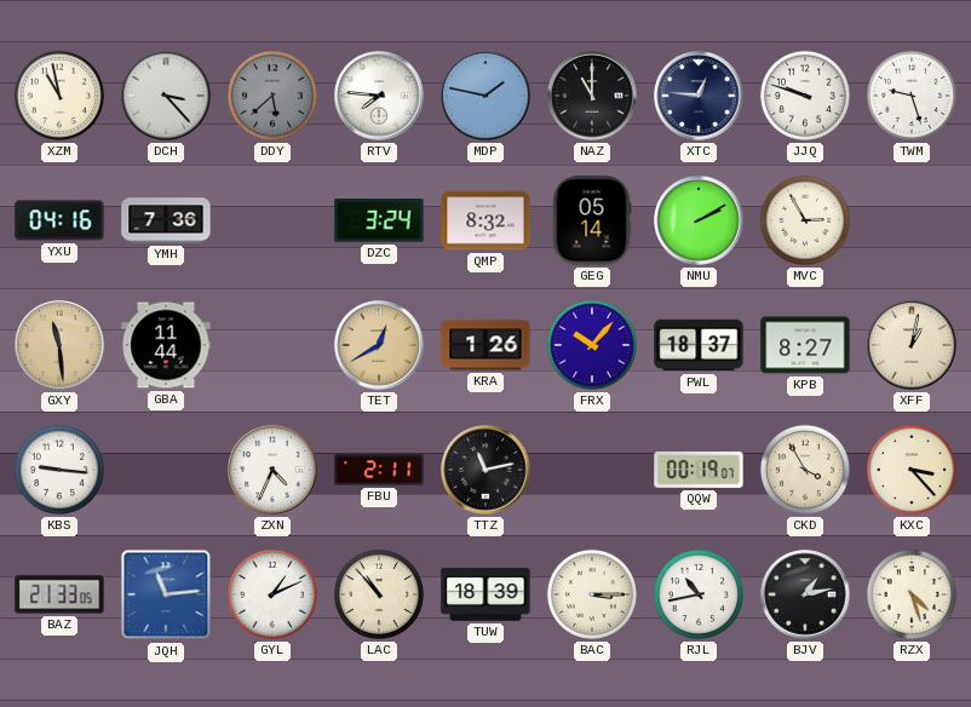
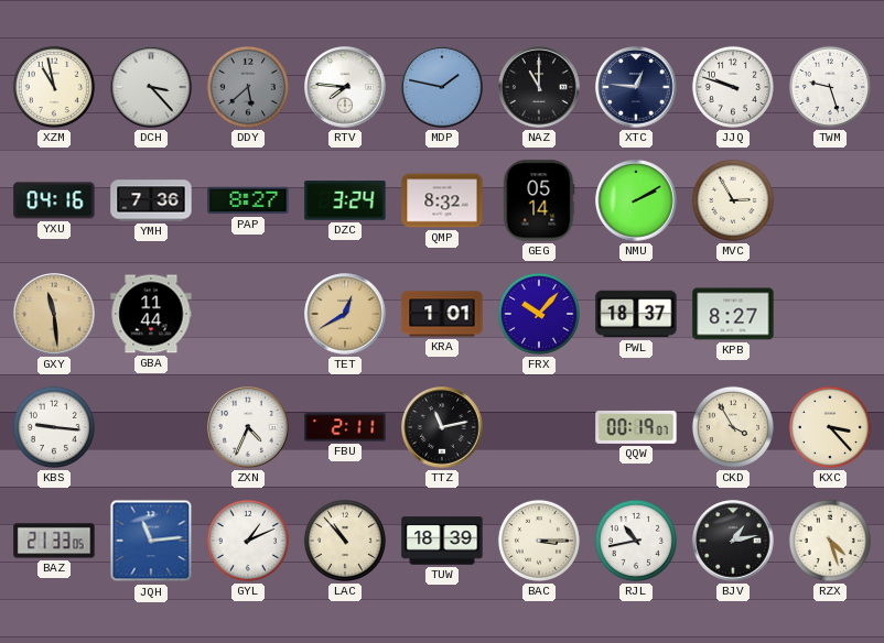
PAP: none -> 8:27
KRA: 1:26 -> 1:01
XFF: 1:02 -> none
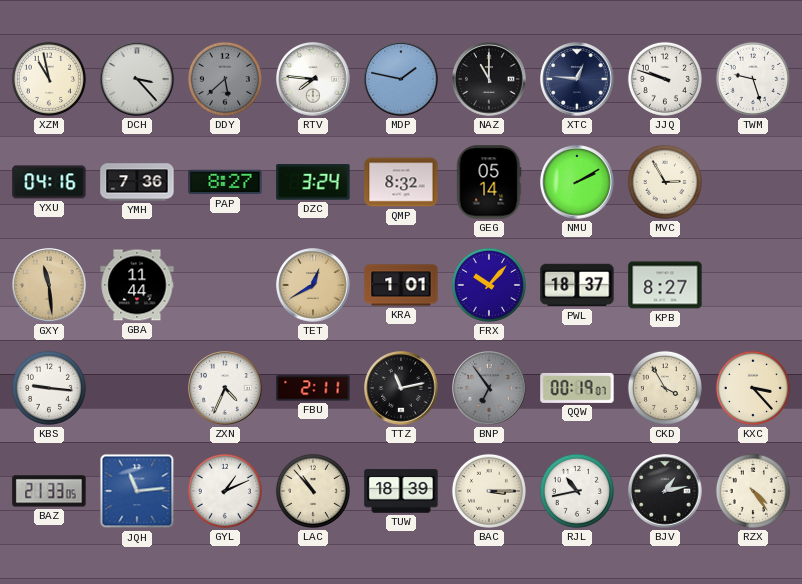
BNP: none -> 6:54
RZX: 4:27 -> 4:24
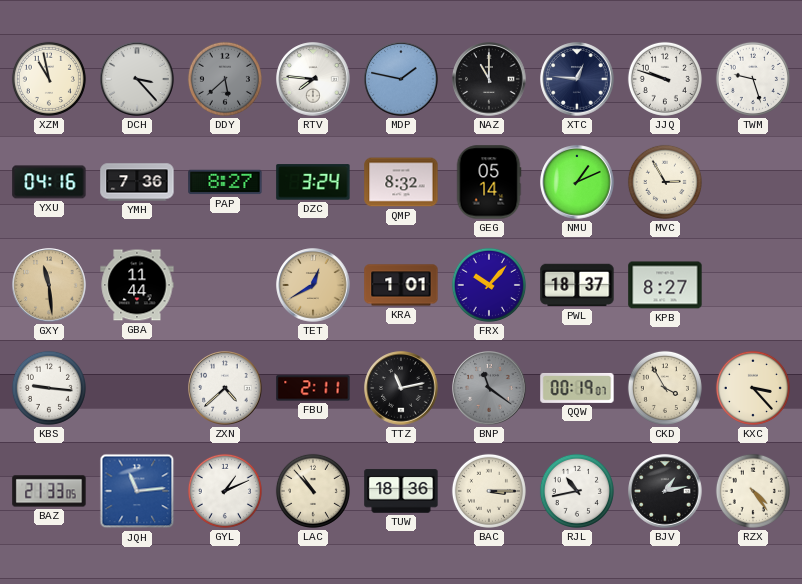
NMU: 2:10 -> 1:11
ZXN: 4:34 -> 4:38
BNP: 6:54 -> 11:21
TUW: 18:39 -> 18:36
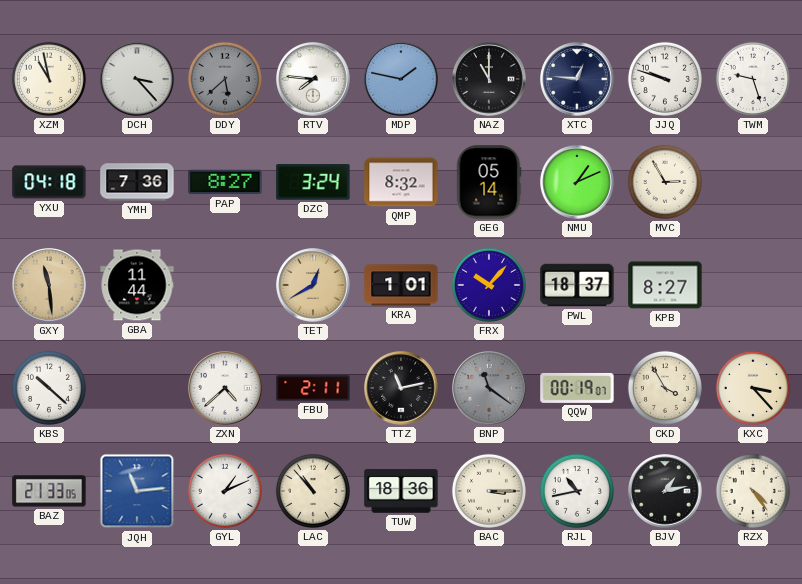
YXU: 04:16 -> 04:18
KBS: 9:16 -> 10:22
